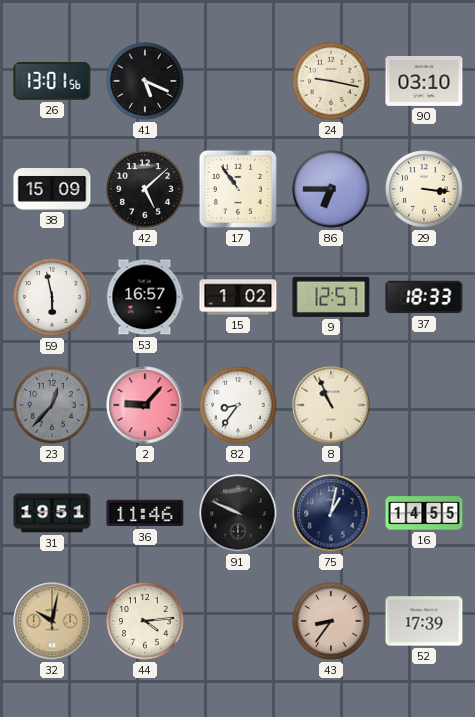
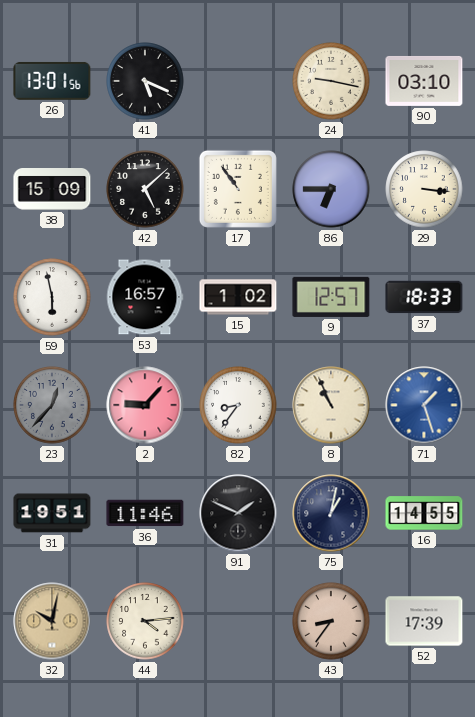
71: none -> 1:27
91: 9:49 -> 1:49
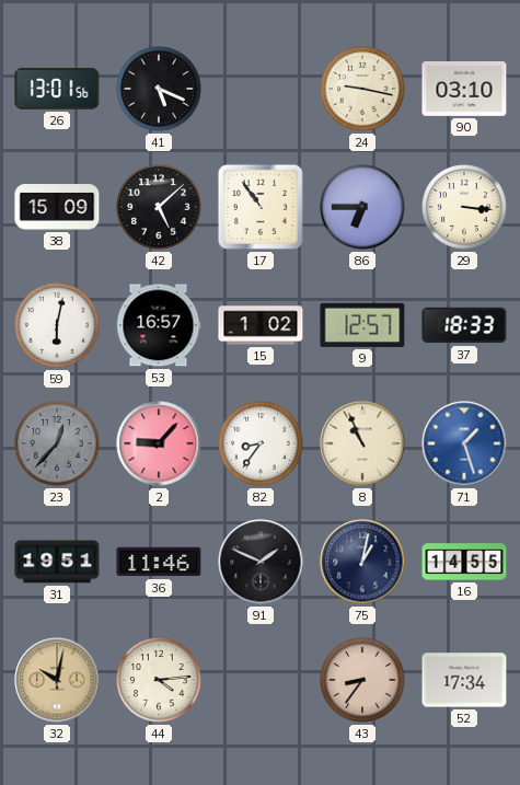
59: 5:58 -> 6:02
52: 17:39 -> 17:34
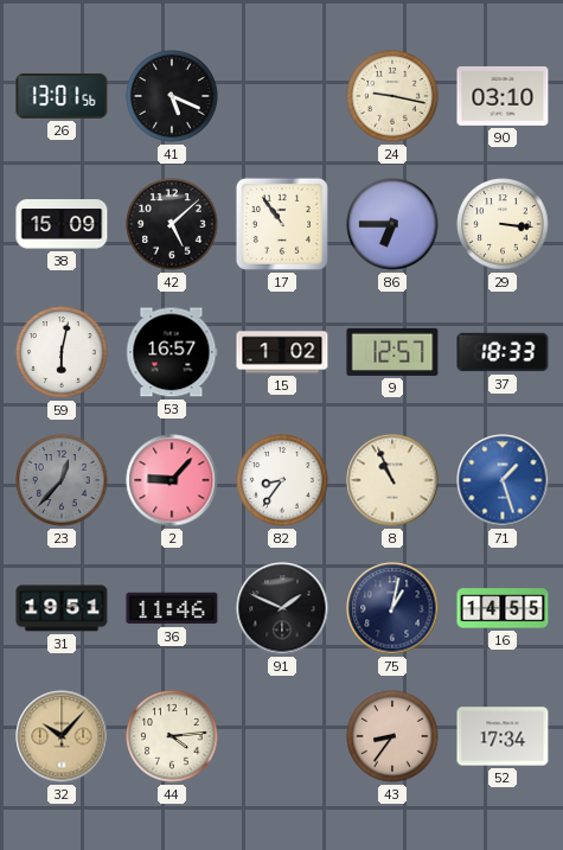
32: 10:02 -> 10:07
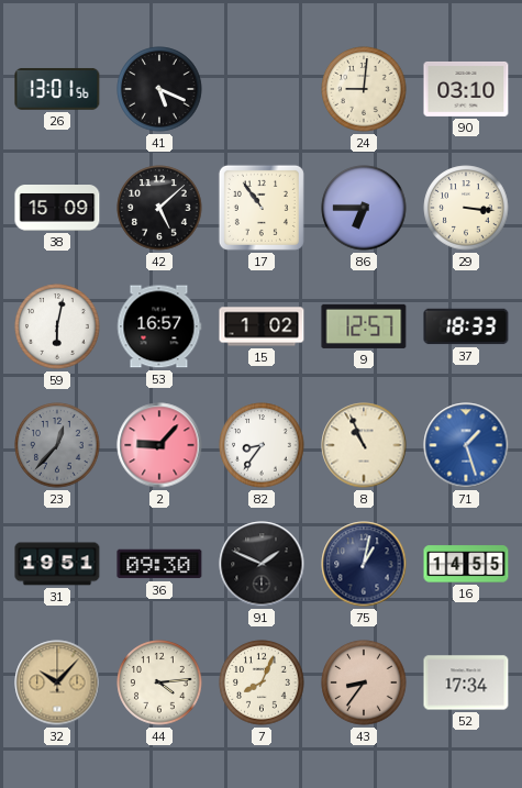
24: 9:17 -> 9:01
36: 11:46 -> 09:30
7: none -> 8:04
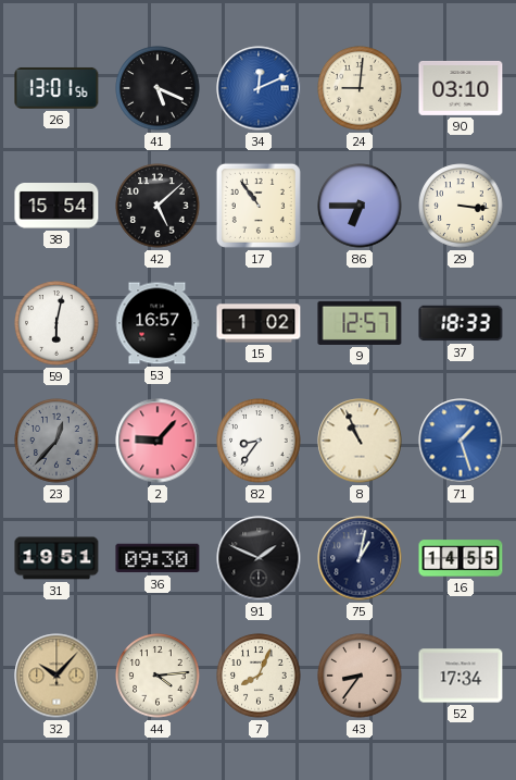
34: none -> 12:11
38: 15:09 -> 15:54
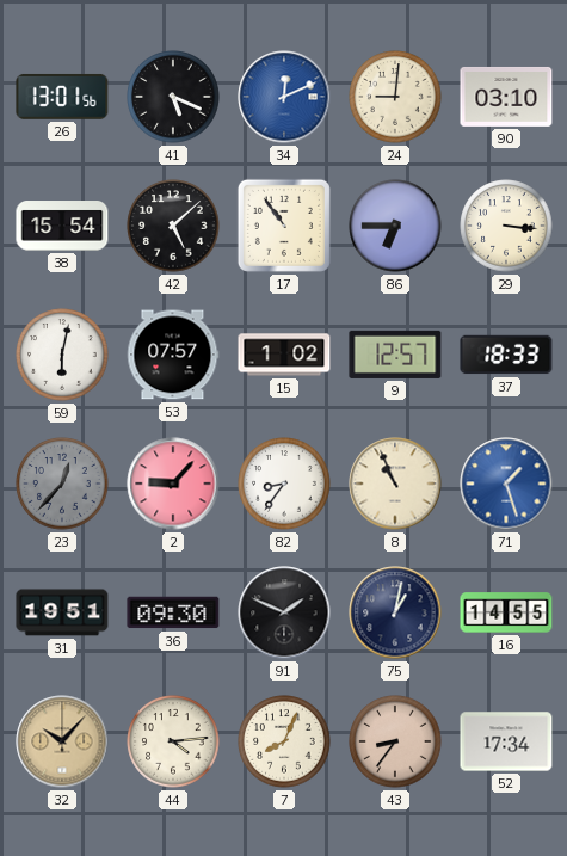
53: 16:57 -> 07:57
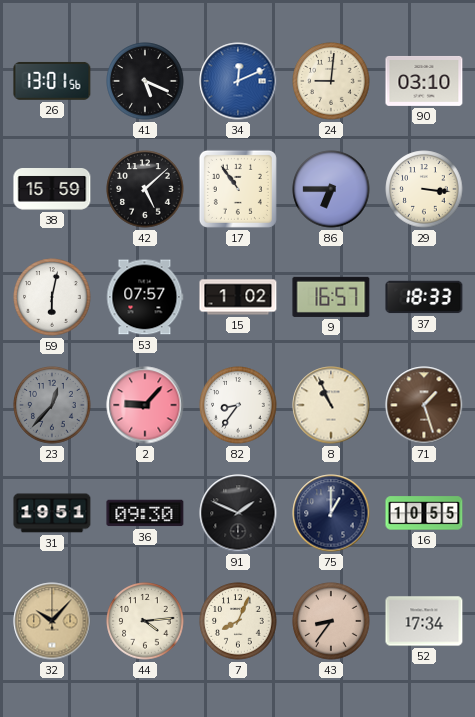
38: 15:54 -> 15:59
9: 12:57 -> 16:57
71 dial: blue -> brown
75: 1:02 -> 1:00
16: 14:55 -> 10:55
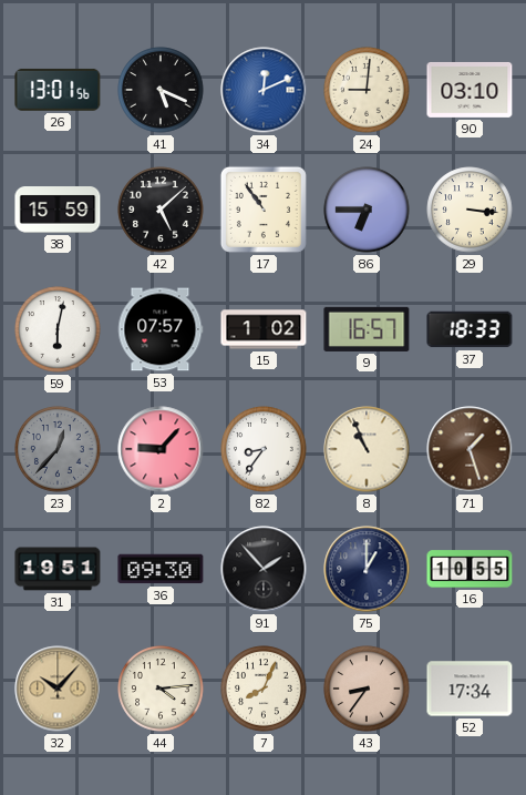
91: 1:49 -> 1:53
